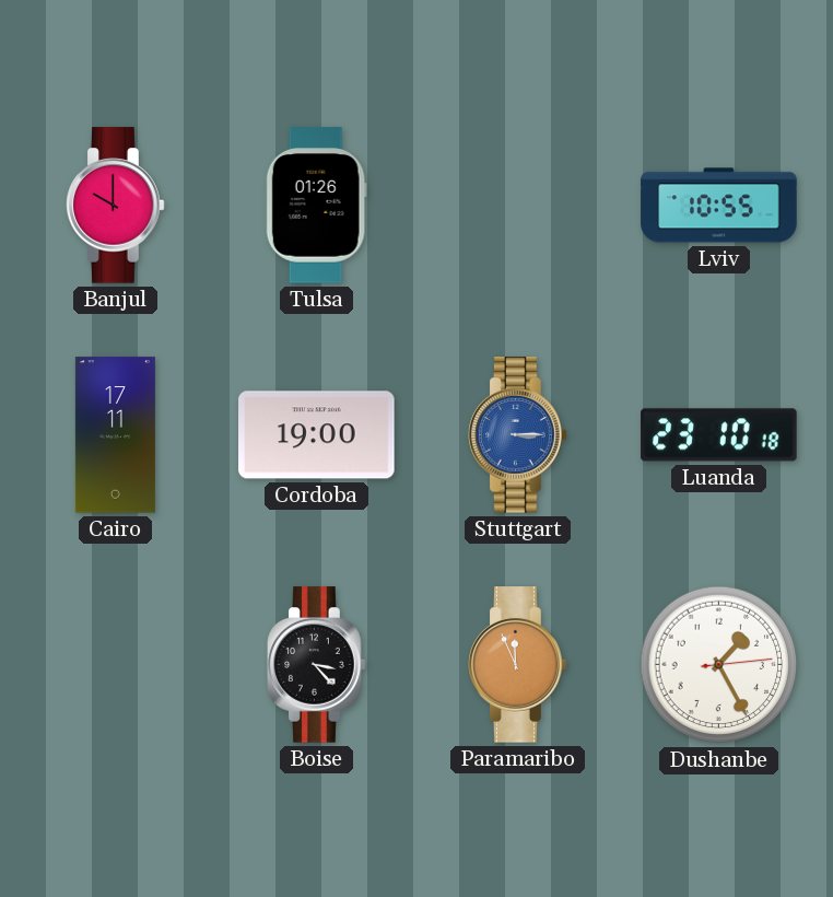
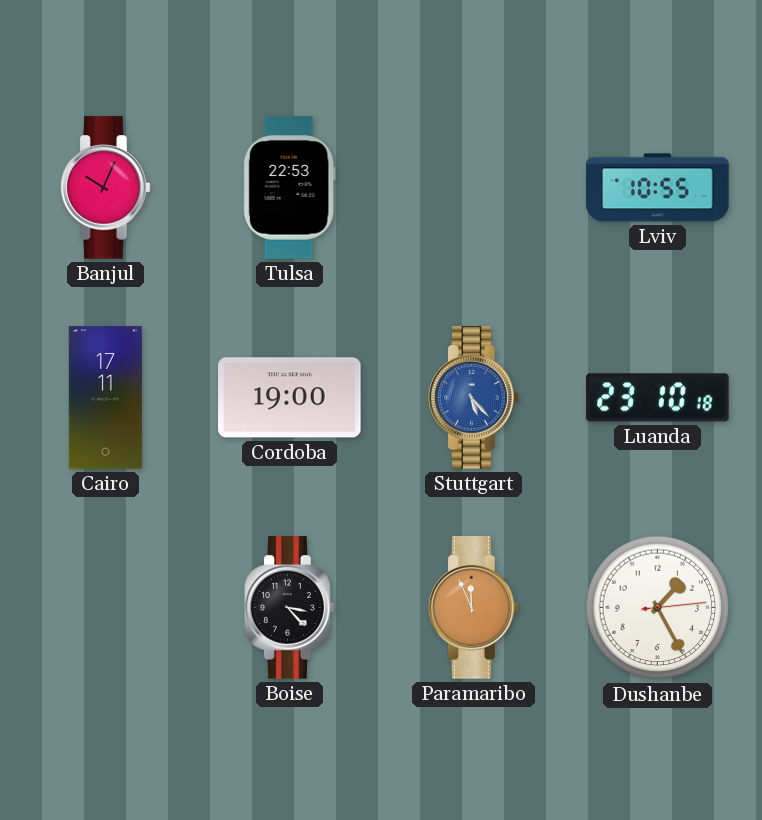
Banjul: 10:00 -> 10:04
Tulsa: 01:26 -> 22:53
Stuttgart: 3:15 -> 5:23
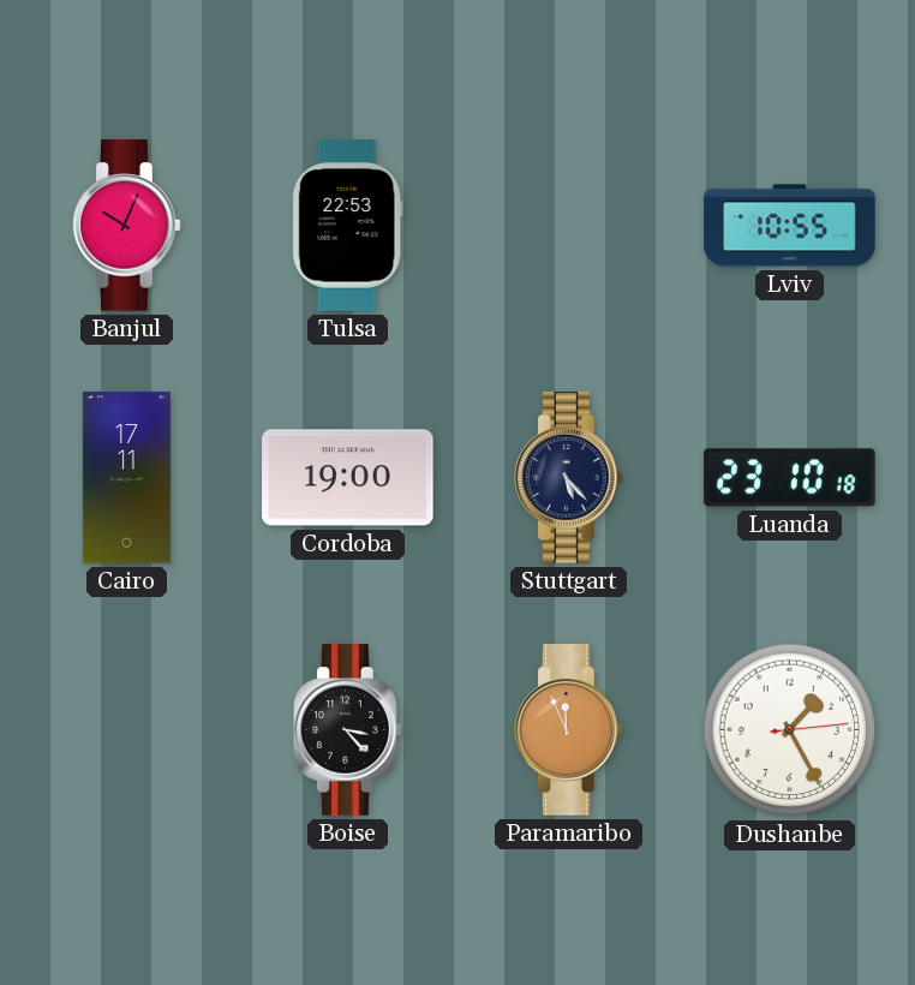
Stuttgart dial: blue -> navy
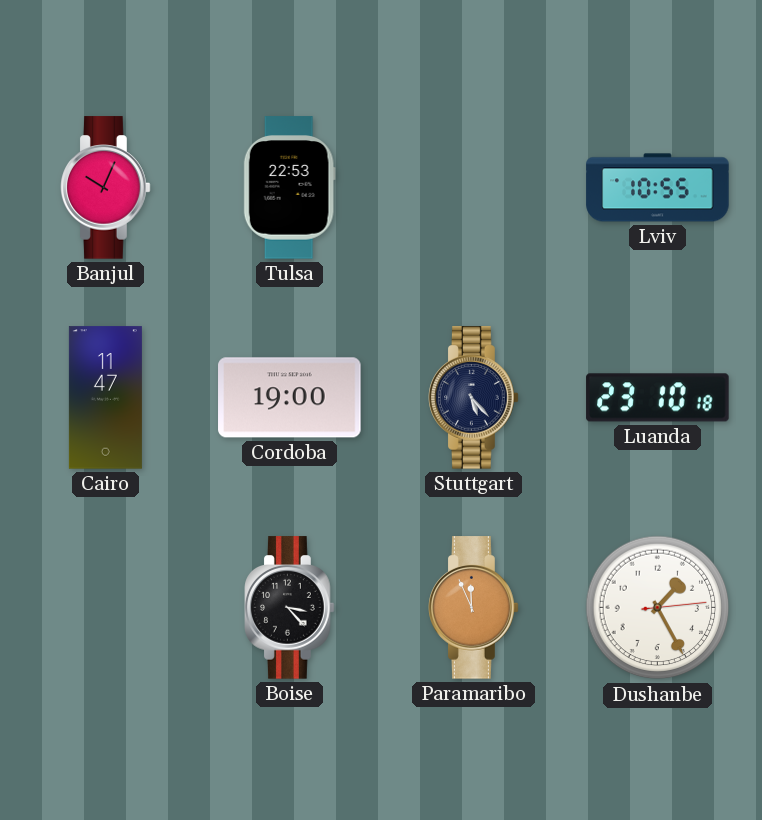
Cairo: 17:11 -> 11:47
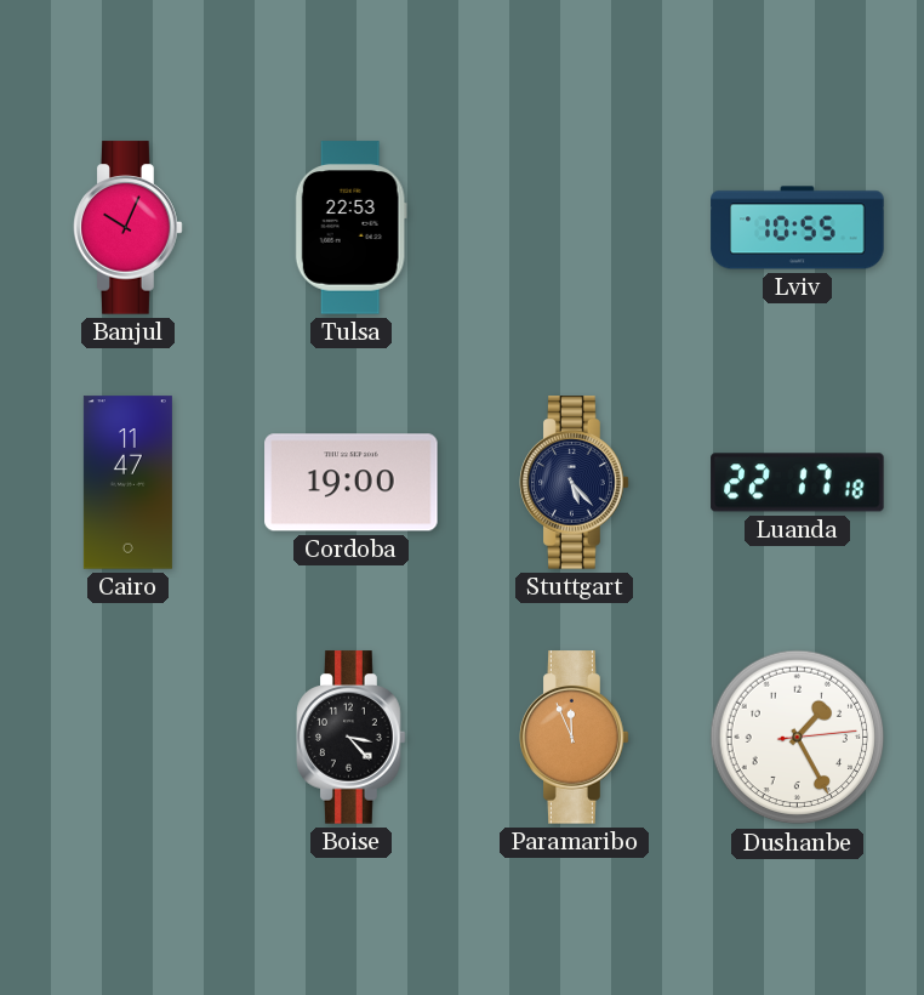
Luanda: 23:10 -> 22:17
